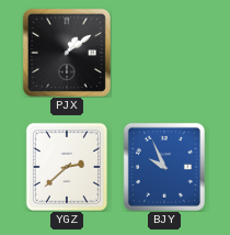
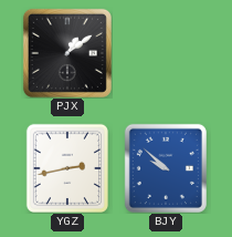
YGZ: 2:38 -> 2:43
BJY: 9:56 -> 9:52
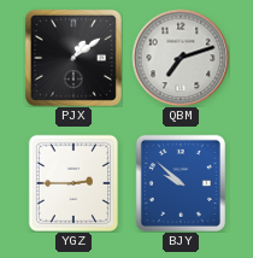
QBM: none -> 7:12
YGZ: 2:43 -> 2:45
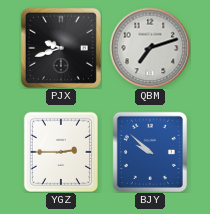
PJX: 1:09 -> 9:42
